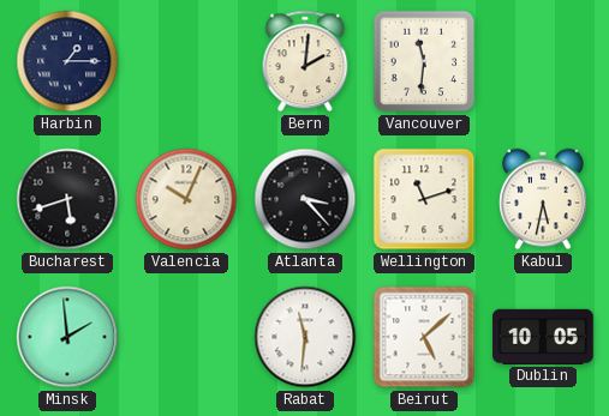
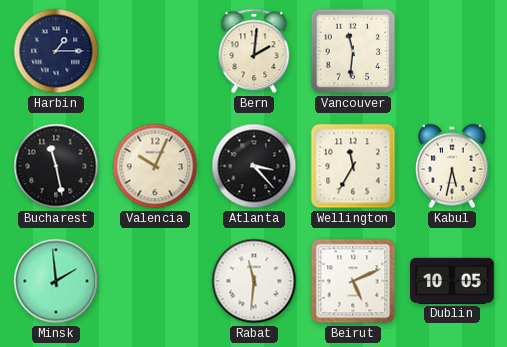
Bucharest: 5:42 -> 11:28
Wellington: 11:12 -> 11:35
Beirut: 5:08 -> 5:11
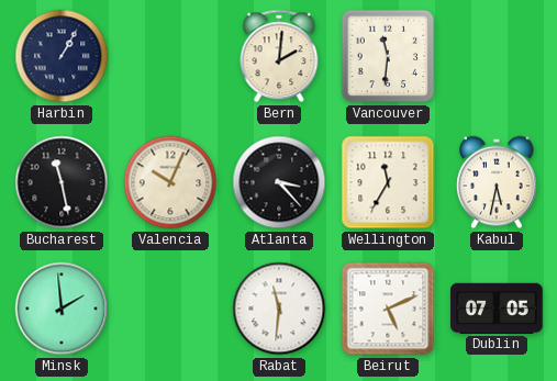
Harbin: 1:15 -> 1:05
Dublin: 10:05 -> 07:05
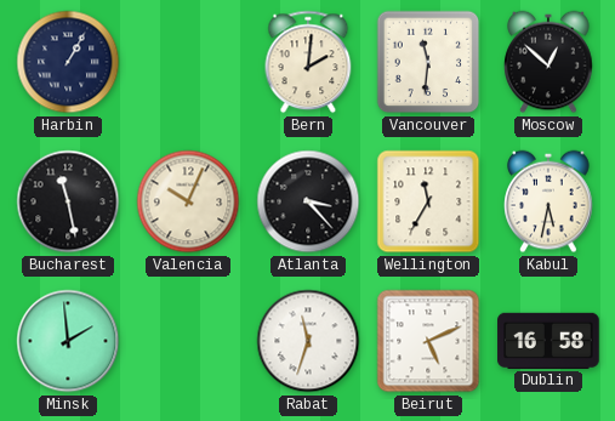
Moscow: none -> 12:52
Rabat: 11:31 -> 11:33
Dublin: 07:05 -> 16:58
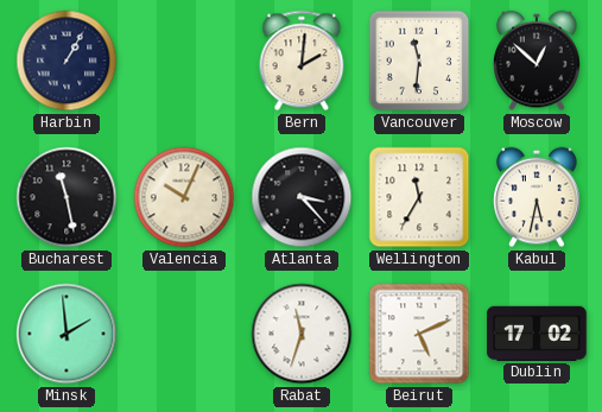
Dublin: 16:58 -> 17:02
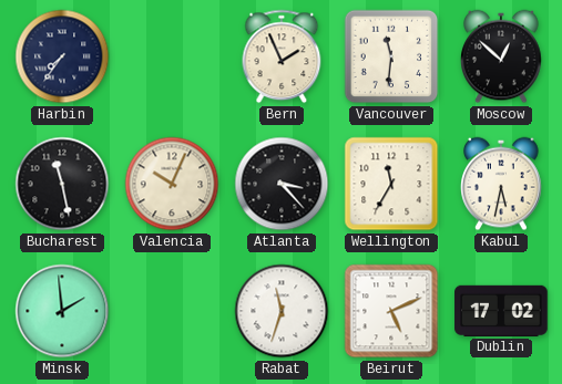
Harbin: 1:05 -> 7:36
Bern: 2:01 -> 1:56
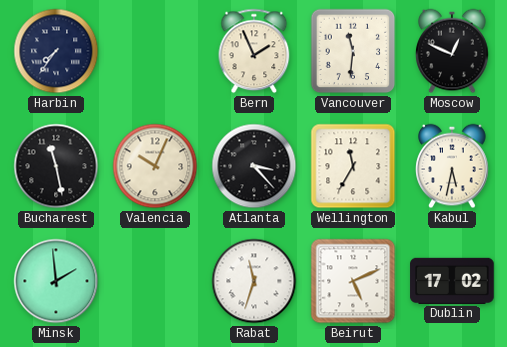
Moscow: 12:52 -> 12:49
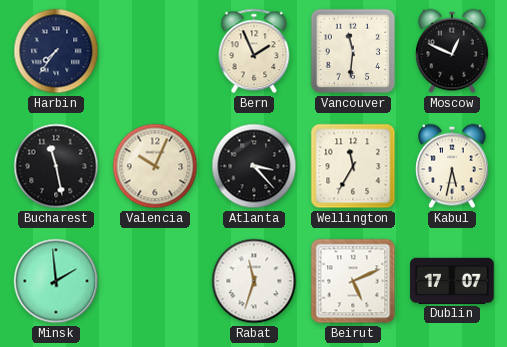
Dublin: 17:02 -> 17:07
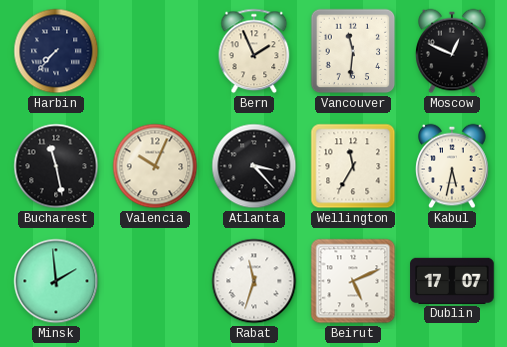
Harbin: 7:36 -> 7:37
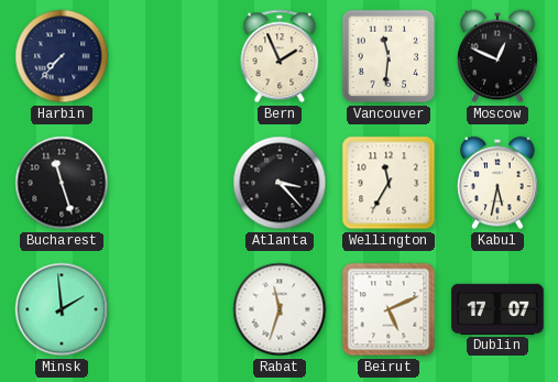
Bucharest: 11:28 -> 11:27
Valencia: 10:04 -> none
